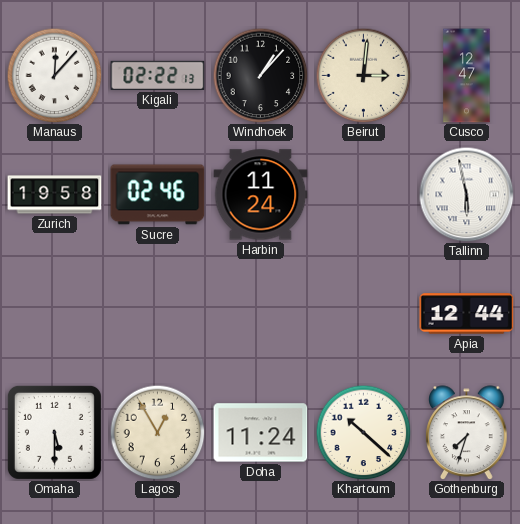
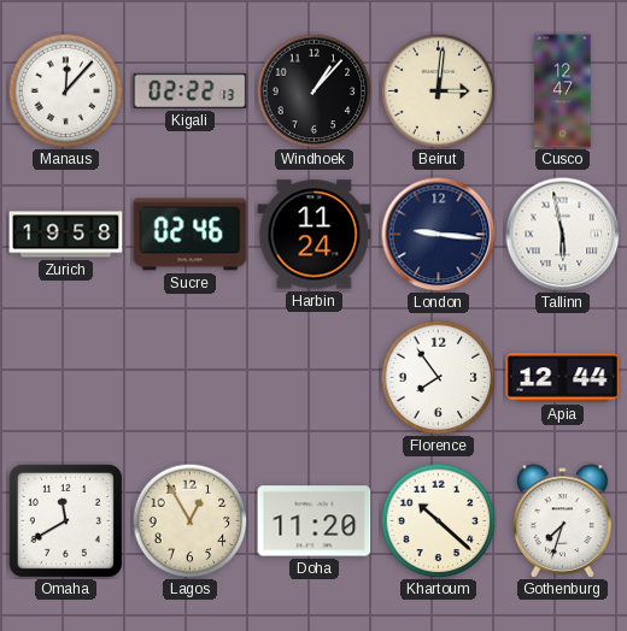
London: none -> 9:16
Florence: none -> 7:54
Omaha: 5:30 -> 11:40
Doha: 11:24 -> 11:20
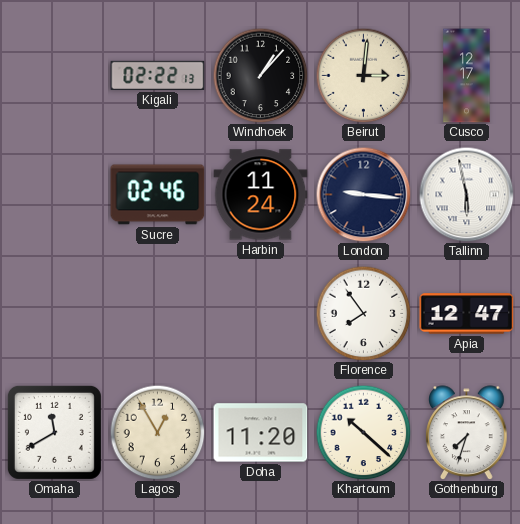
Manaus: 12:07 -> none
Cusco: 12:47 -> 12:17
Zurich: 19:58 -> none
Apia: 12:44 -> 12:47
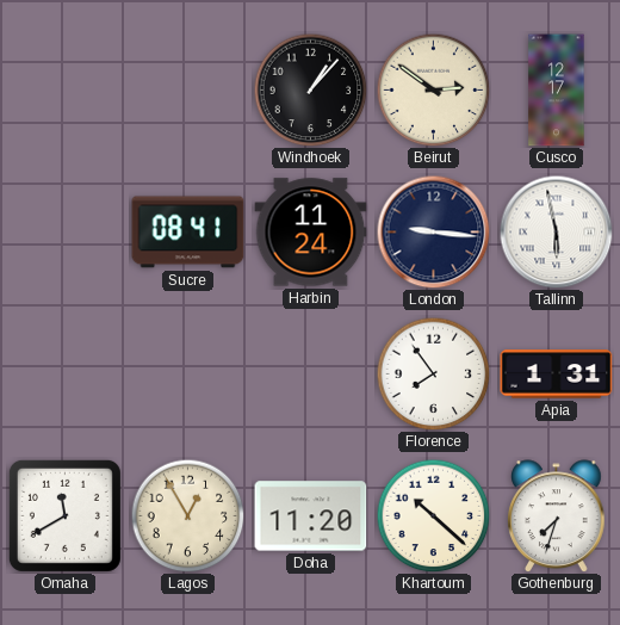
Kigali: 02:22 -> none
Beirut: 3:01 -> 2:51
Sucre: 02:46 -> 08:41
Apia: 12:47 -> 1:31
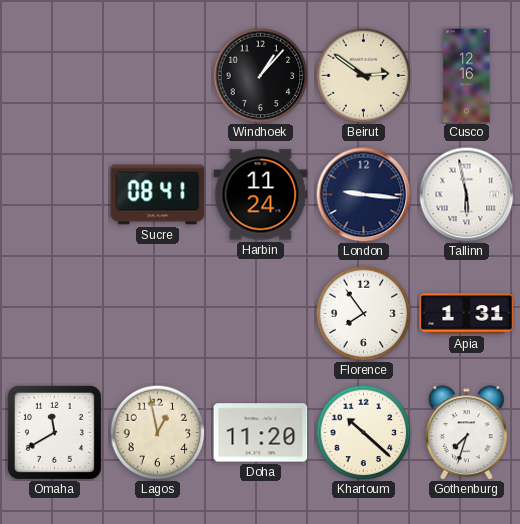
Cusco: 12:17 -> 12:16
Lagos: 12:55 -> 12:58
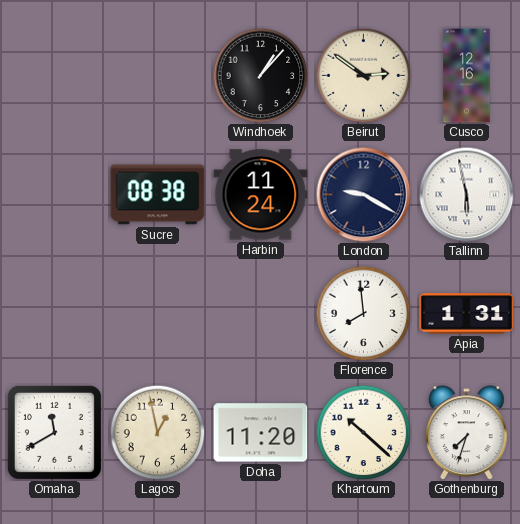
Sucre: 08:41 -> 08:38
London: 9:16 -> 9:20
Florence: 7:54 -> 7:59
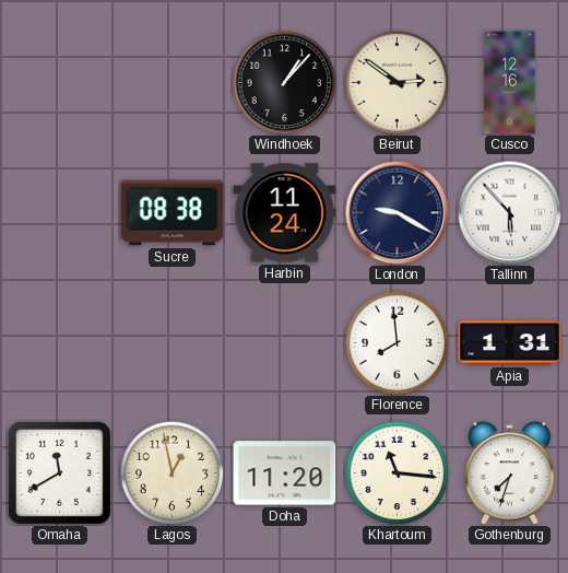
Tallinn: 5:58 -> 5:53
Khartoum: 10:22 -> 11:16
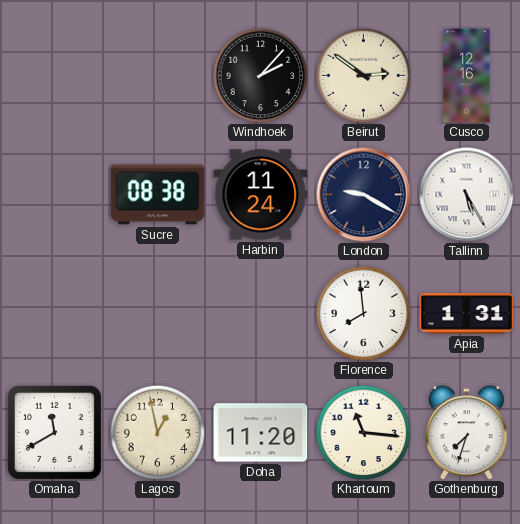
Windhoek: 1:07 -> 2:07
Tallinn: 5:53 -> 5:25
